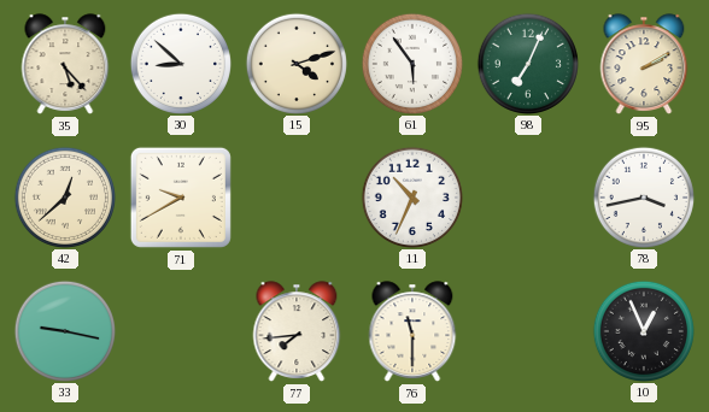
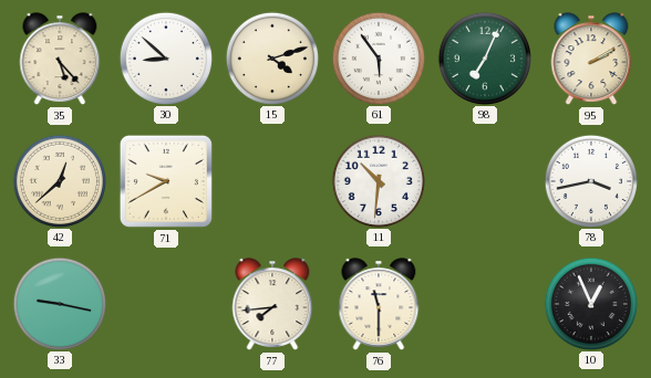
11: 10:34 -> 10:31
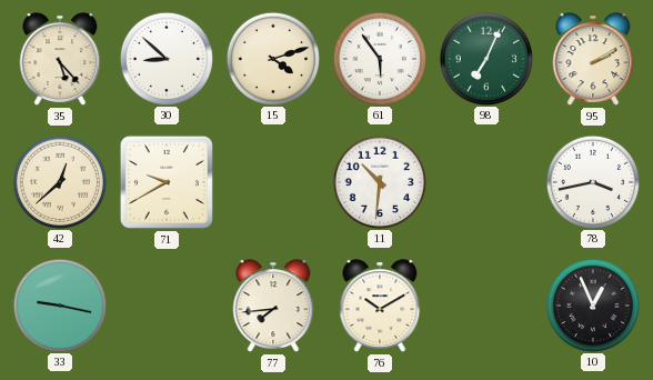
76: 11:30 -> 10:10
